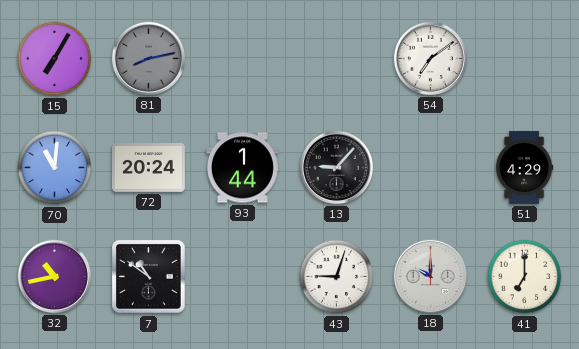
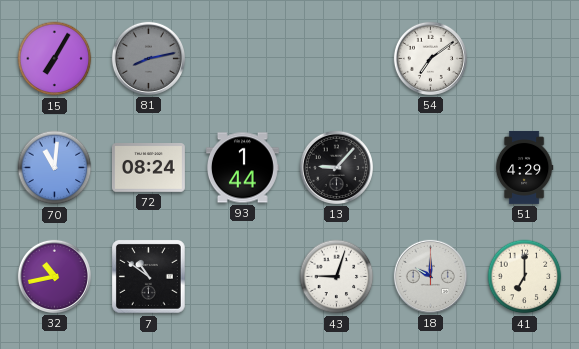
72: 20:24 -> 08:24
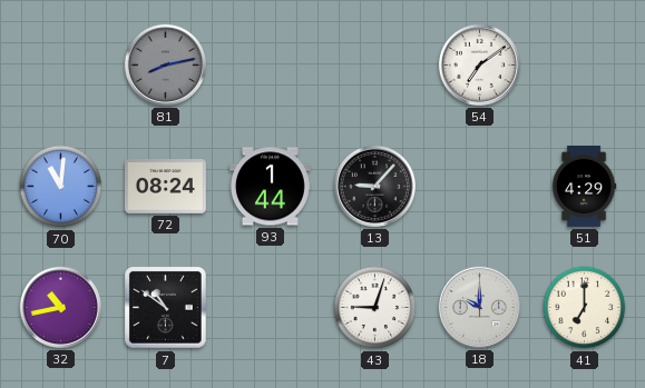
15: 7:05 -> none
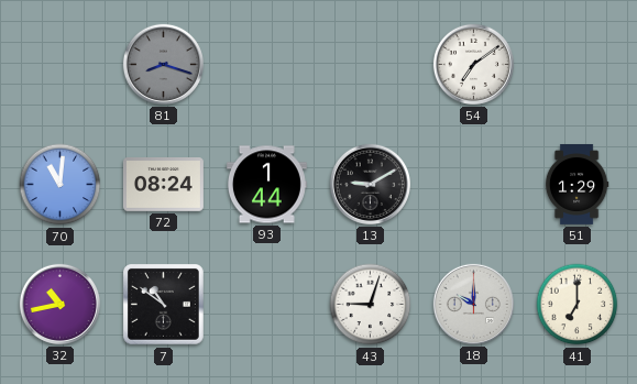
81: 8:13 -> 8:18
13: 9:07 -> 9:10
51: 4:29 -> 1:29
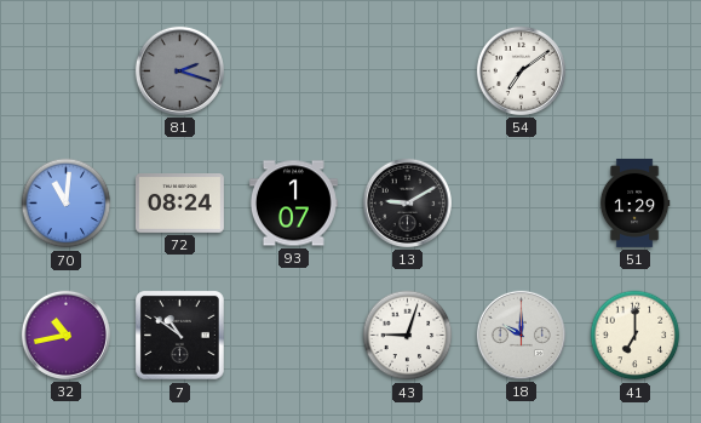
81: 8:18 -> 2:18
93: 1:44 -> 1:07
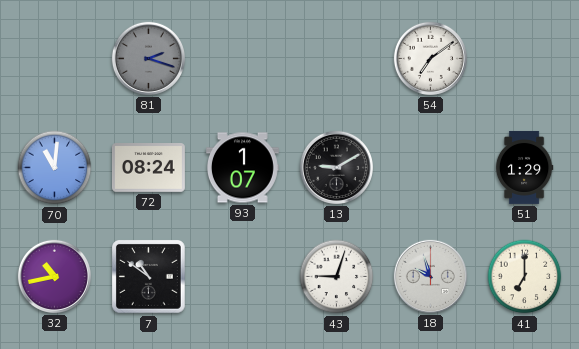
18: 10:00 -> 9:57
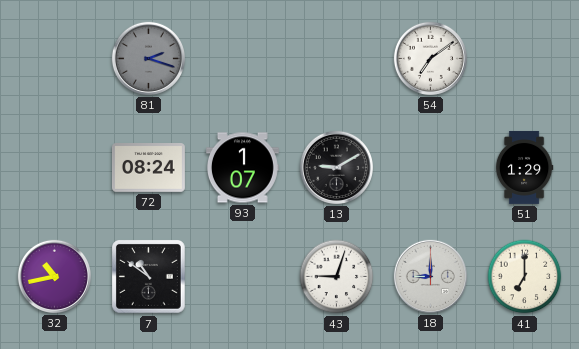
70: 11:01 -> none
18: 9:57 -> 9:00
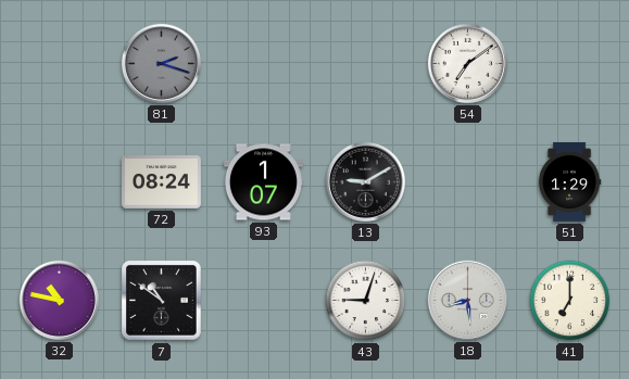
32: 10:43 -> 10:47
18: 9:00 -> 8:29
